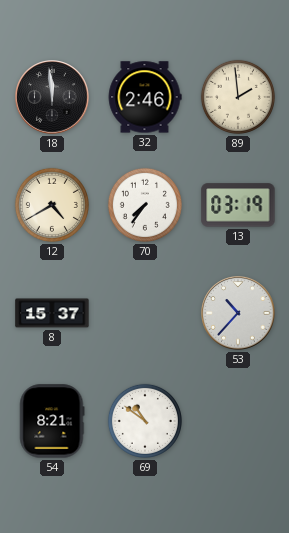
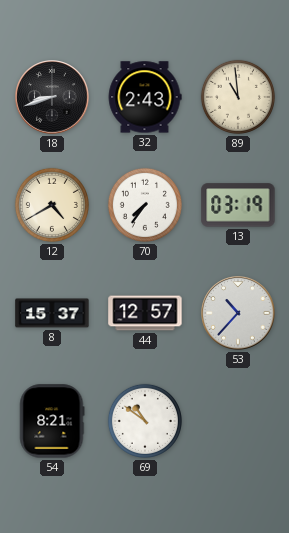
18: 11:59 -> 8:42
32: 2:46 -> 2:43
89: 1:59 -> 10:59
44: none -> 12:57
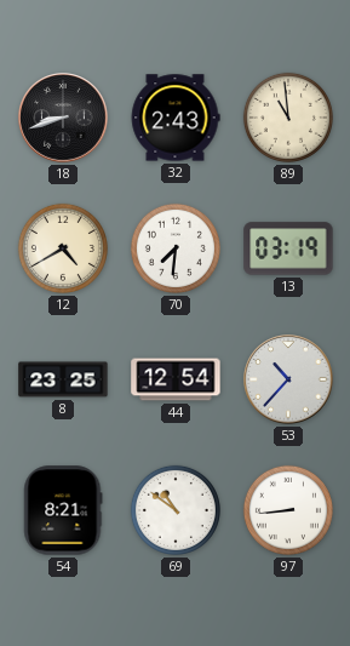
70: 7:36 -> 7:31
8: 15:37 -> 23:25
44: 12:57 -> 12:54
97: none -> 8:44
